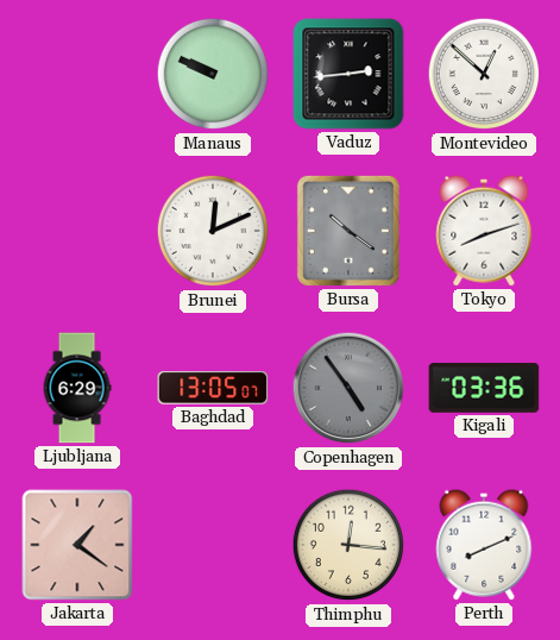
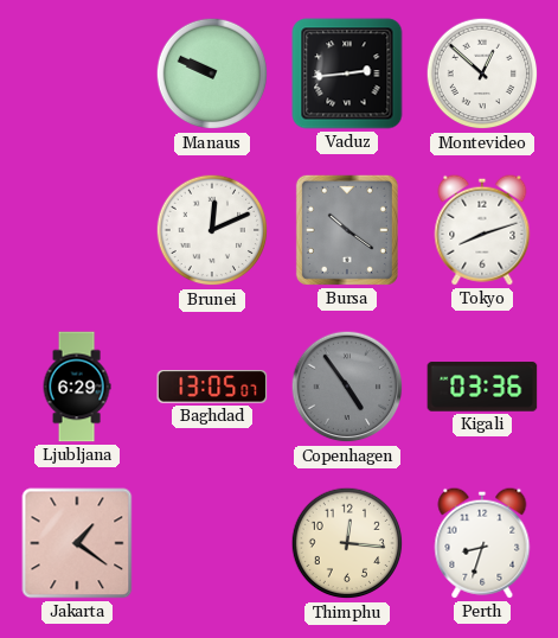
Perth: 8:11 -> 8:33
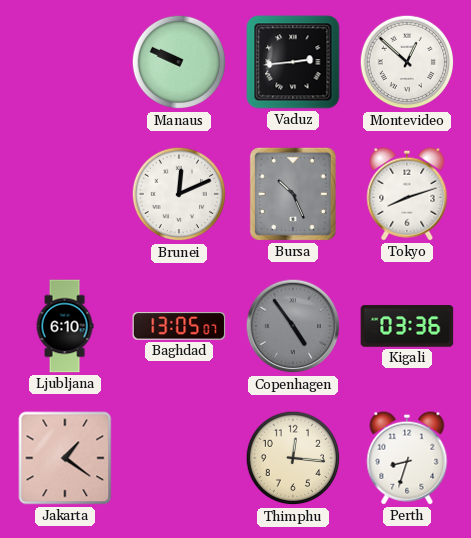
Bursa: 10:21 -> 10:26
Ljubljana: 6:29 -> 6:10
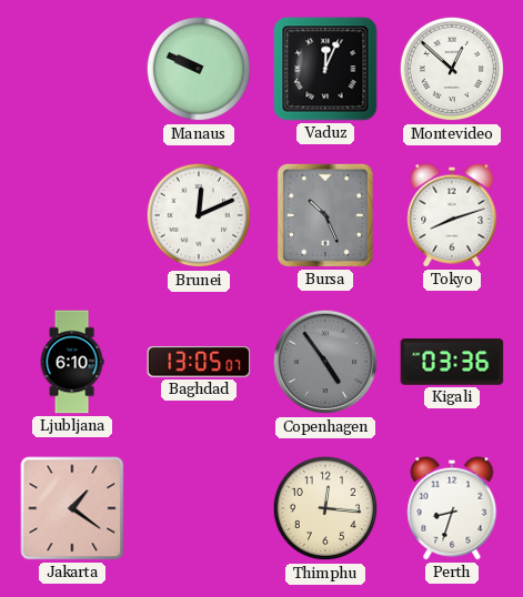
Vaduz: 2:44 -> 12:04
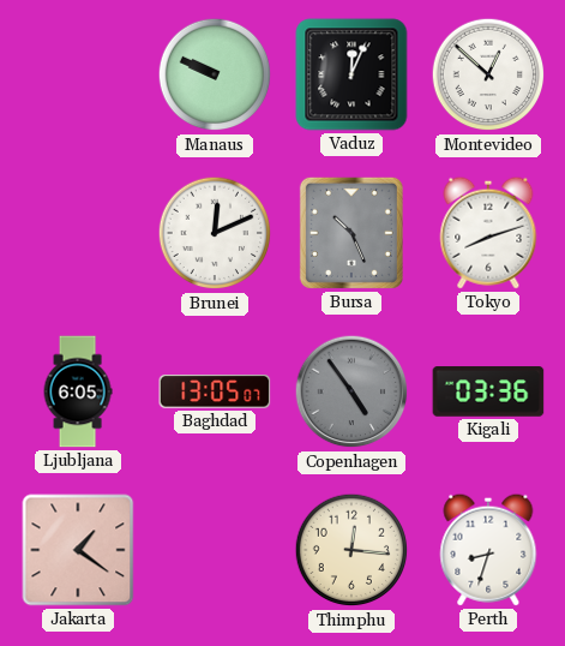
Ljubljana: 6:10 -> 6:05
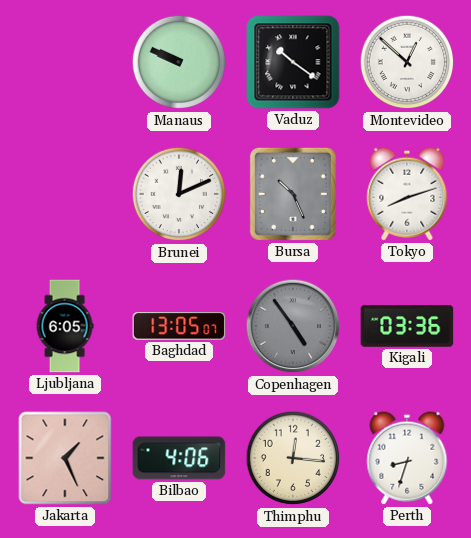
Vaduz: 12:04 -> 10:21
Jakarta: 1:21 -> 1:26
Bilbao: none -> 4:06
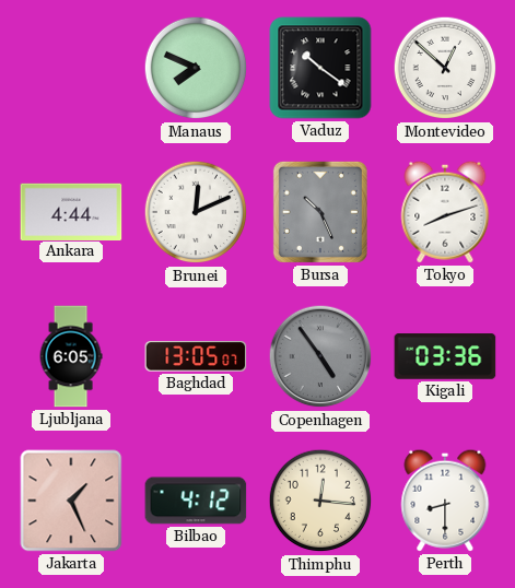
Manaus: 9:49 -> 7:49
Ankara: none -> 4:44
Bilbao: 4:06 -> 4:12
Perth: 8:33 -> 8:30
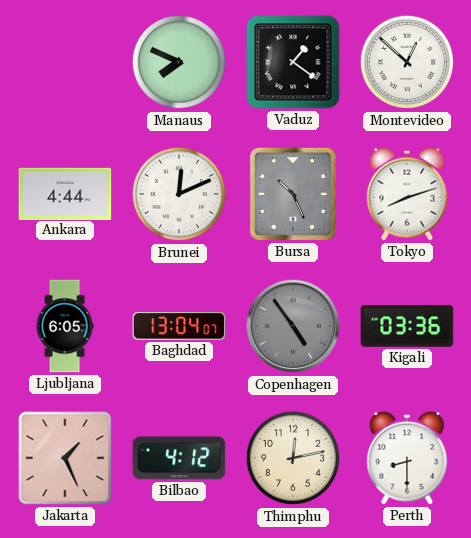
Vaduz: 10:21 -> 1:21
Baghdad: 13:05 -> 13:04
Thimphu: 12:16 -> 12:13
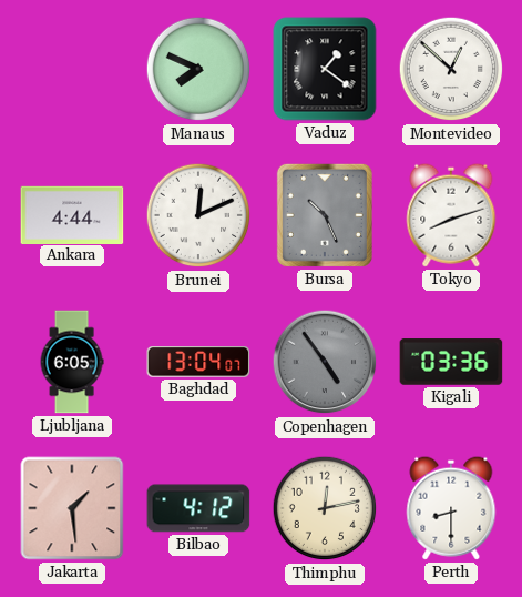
Jakarta: 1:26 -> 1:29
